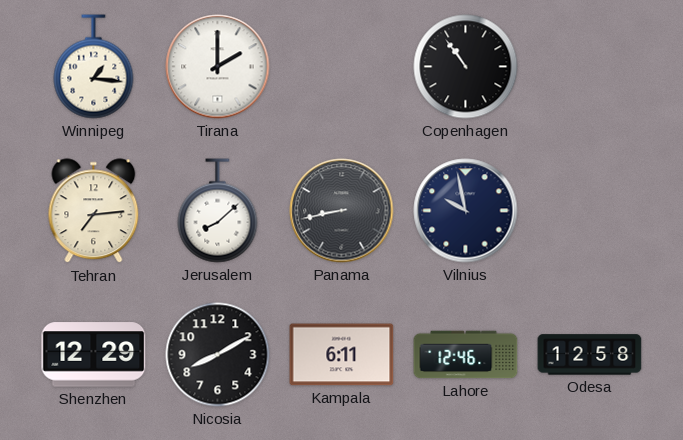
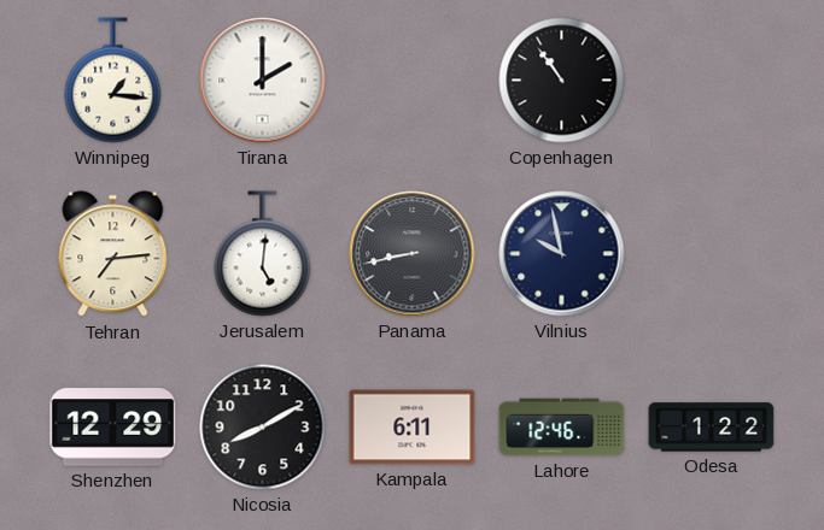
Jerusalem: 8:08 -> 5:01
Odesa: 12:58 -> 1:22
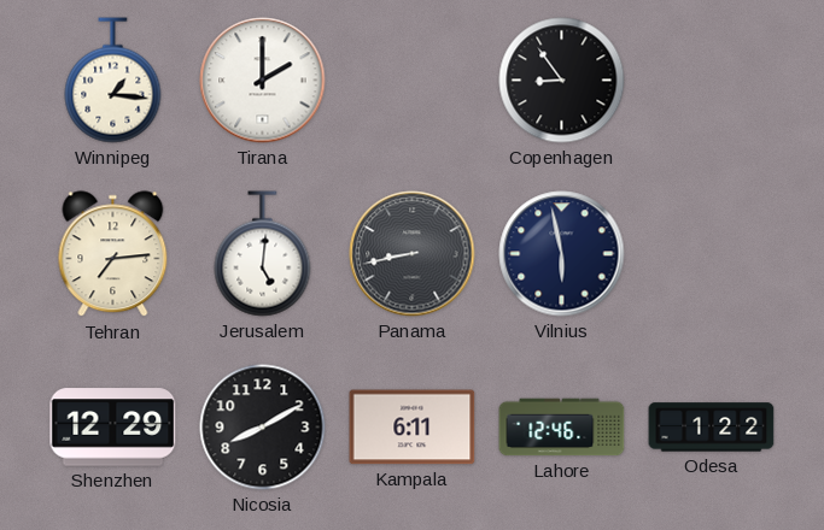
Copenhagen: 10:54 -> 8:54
Vilnius: 9:58 -> 5:58
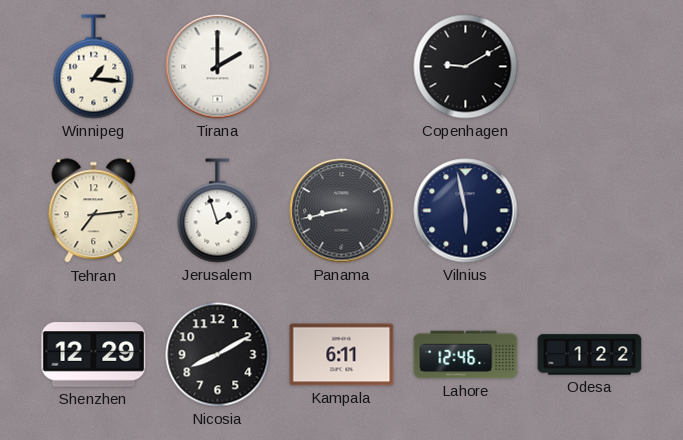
Copenhagen: 8:54 -> 9:10
Jerusalem: 5:01 -> 1:57
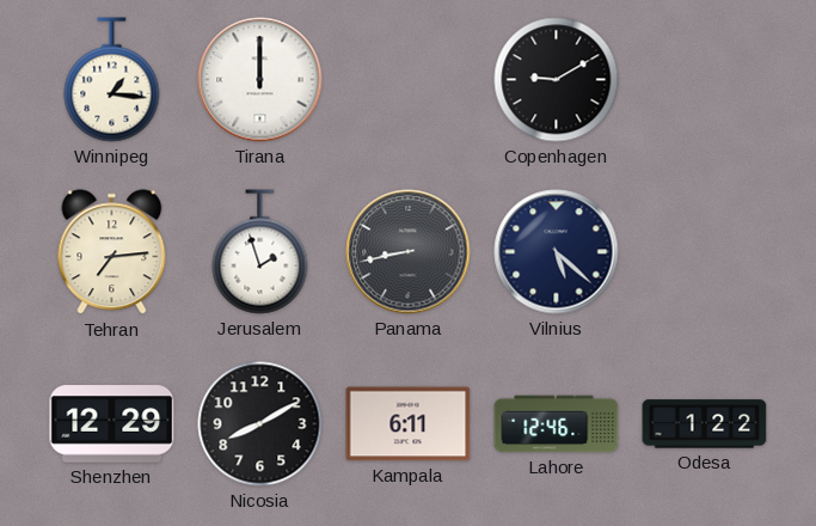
Tirana: 2:00 -> 12:00
Vilnius: 5:58 -> 5:22
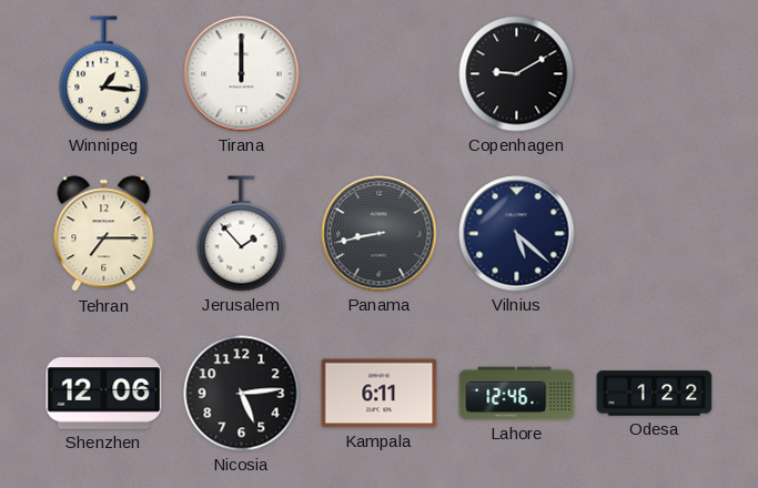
Tehran: 7:14 -> 7:15
Jerusalem: 1:57 -> 1:53
Shenzhen: 12:29 -> 12:06
Nicosia: 8:10 -> 5:14
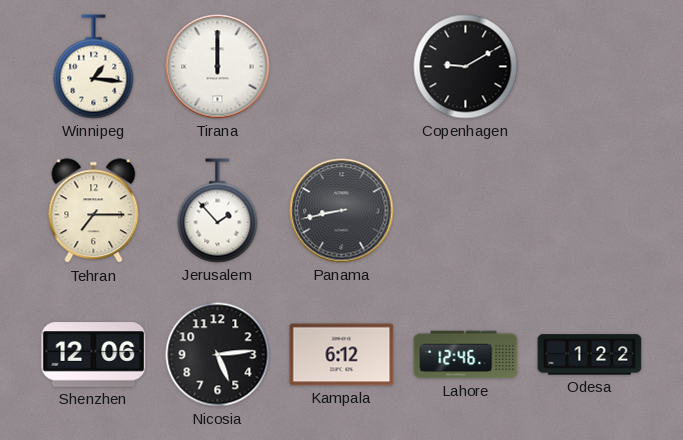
Vilnius: 5:22 -> none
Kampala: 6:11 -> 6:12
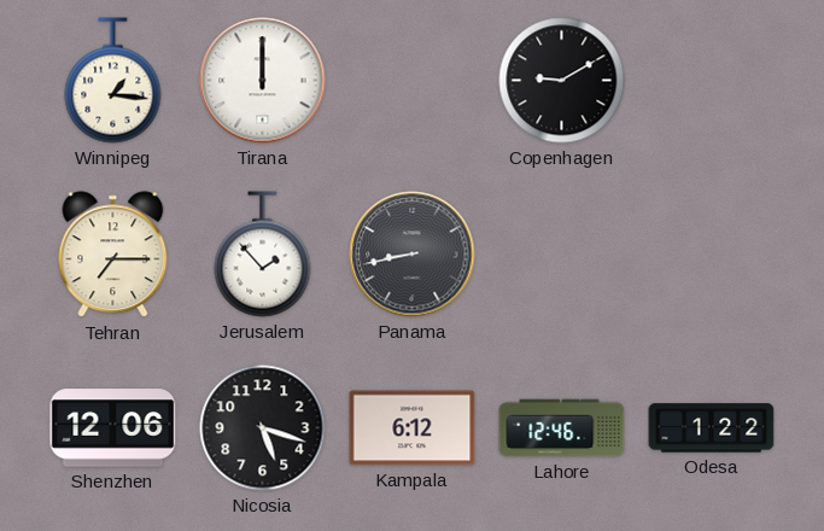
Nicosia: 5:14 -> 5:18
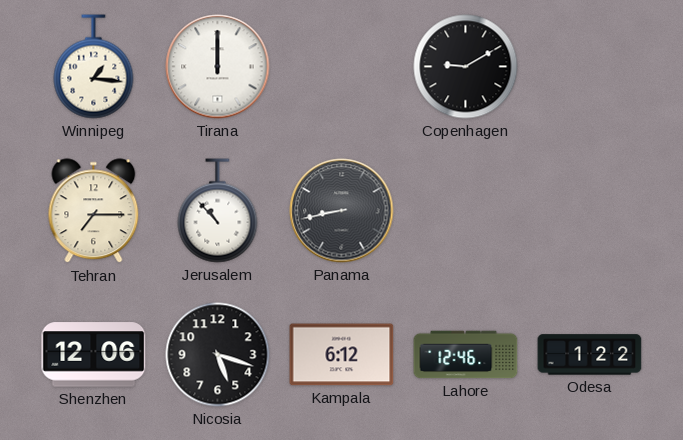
Jerusalem: 1:53 -> 10:53
